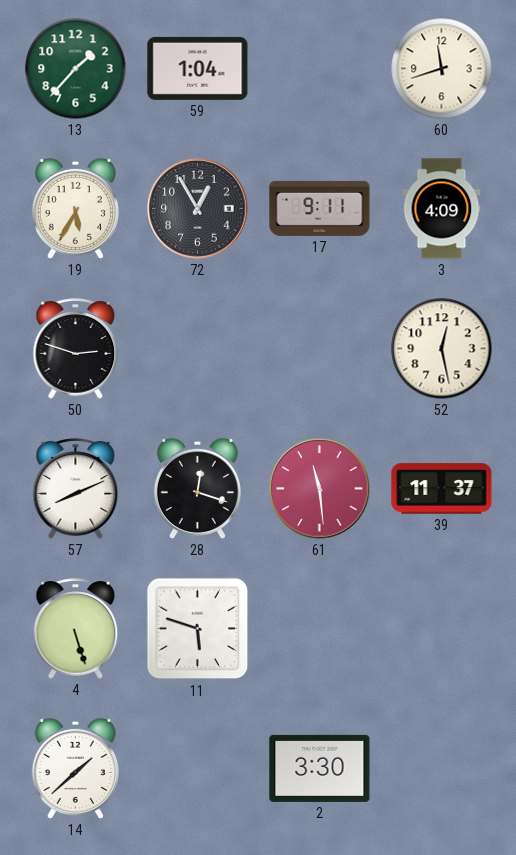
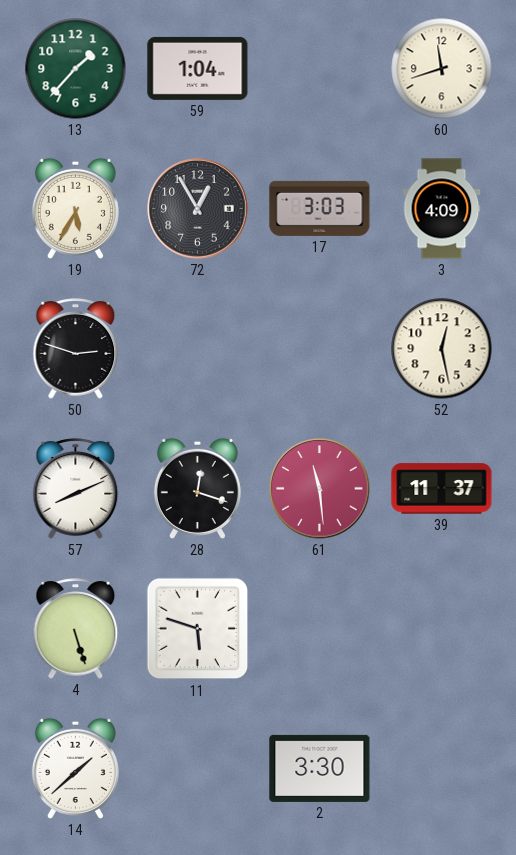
17: 9:11 -> 3:03
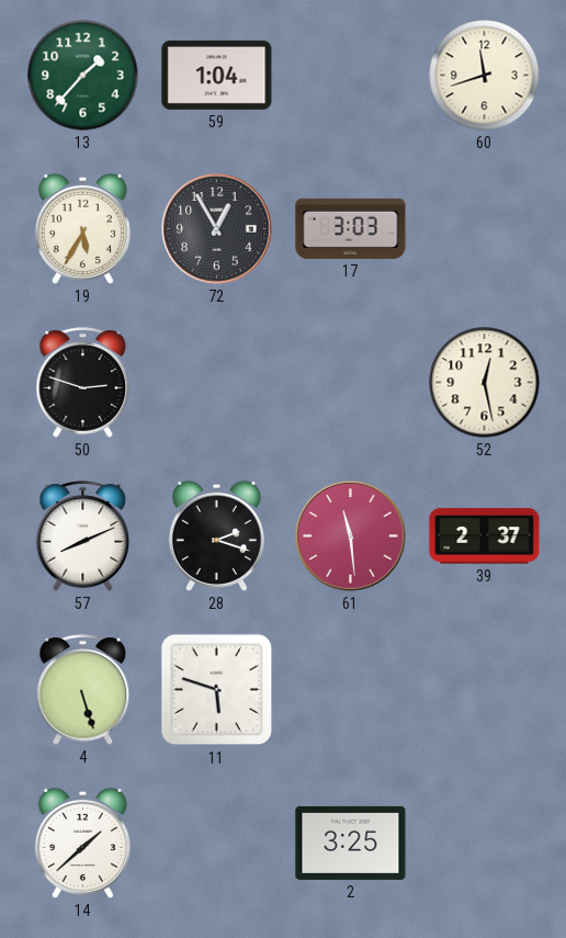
3: 4:09 -> none
28: 12:18 -> 2:18
39: 11:37 -> 2:37
2: 3:30 -> 3:25
